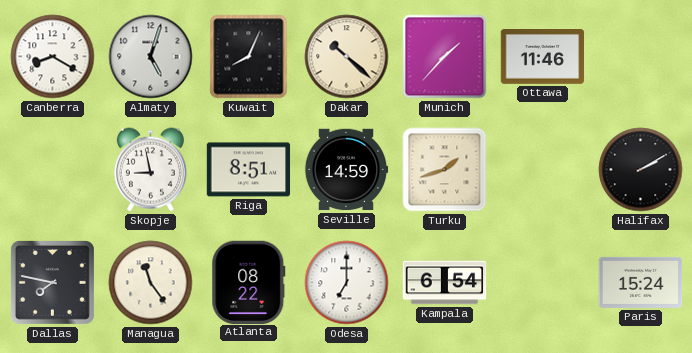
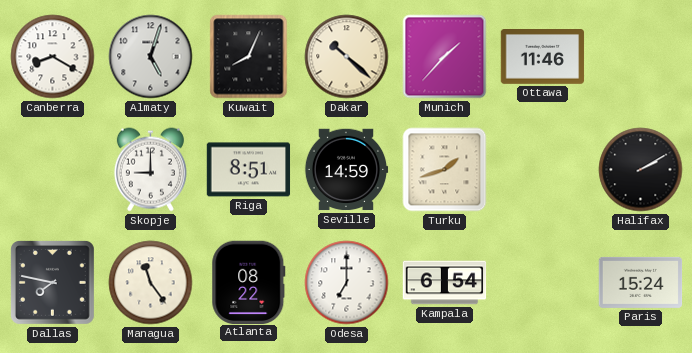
Skopje: 8:58 -> 9:00
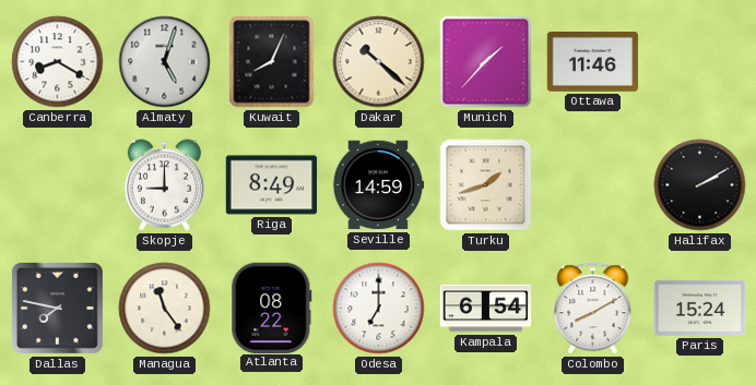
Riga: 8:51 -> 8:49
Colombo: none -> 8:10
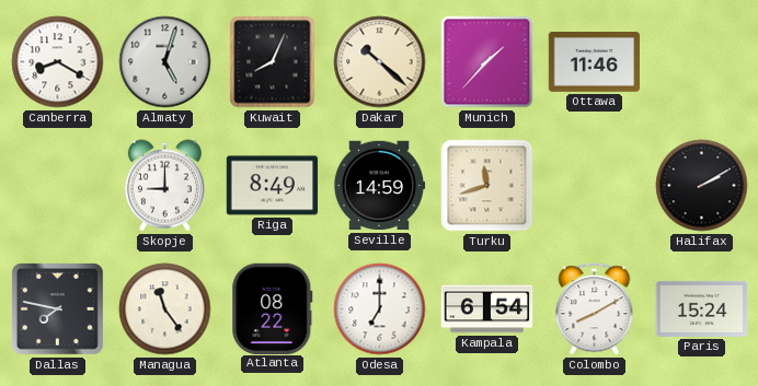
Turku: 1:42 -> 11:42
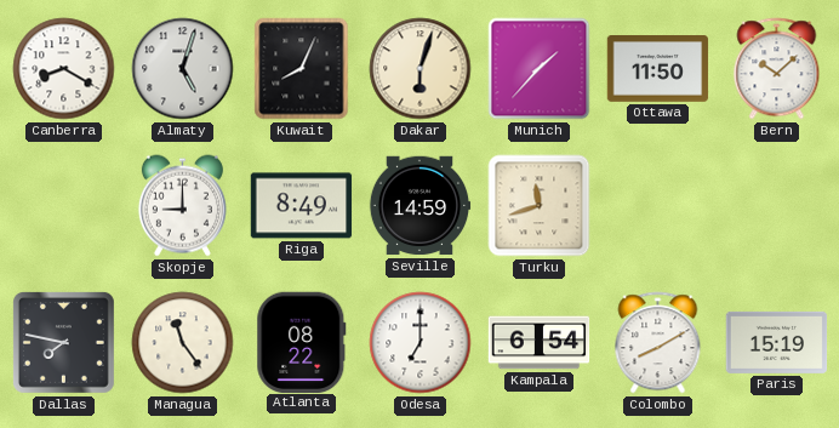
Dakar: 10:22 -> 6:03
Ottawa: 11:46 -> 11:50
Bern: none -> 10:08
Halifax: 2:10 -> none
Paris: 15:24 -> 15:19
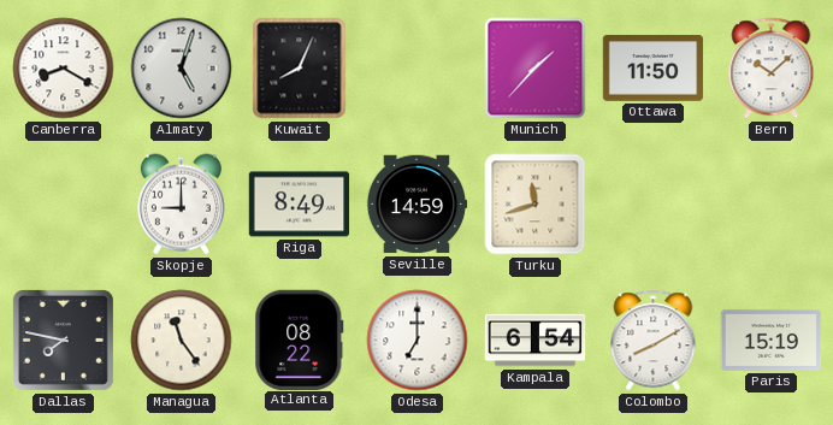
Dakar: 6:03 -> none
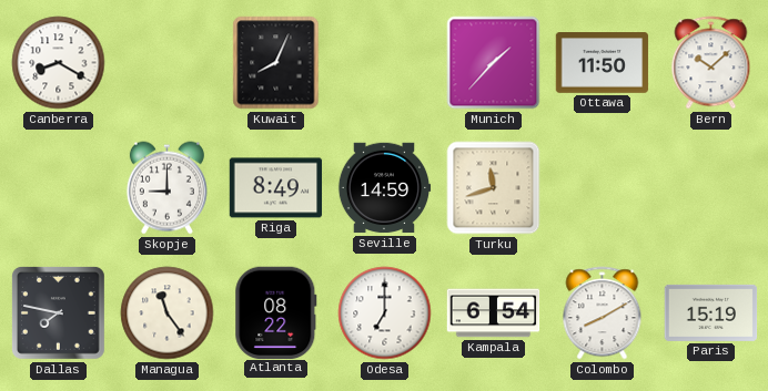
Almaty: 5:03 -> none
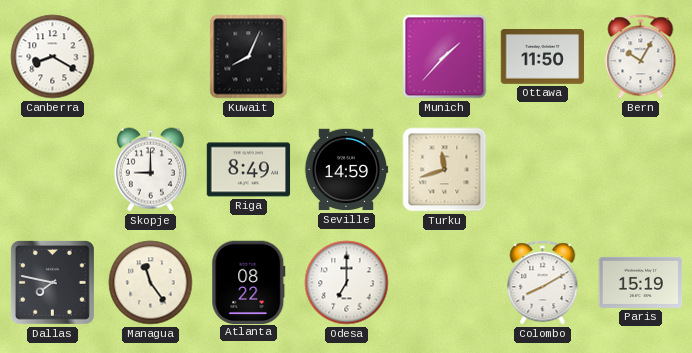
Bern: 10:08 -> 10:05
Kampala: 6:54 -> none
